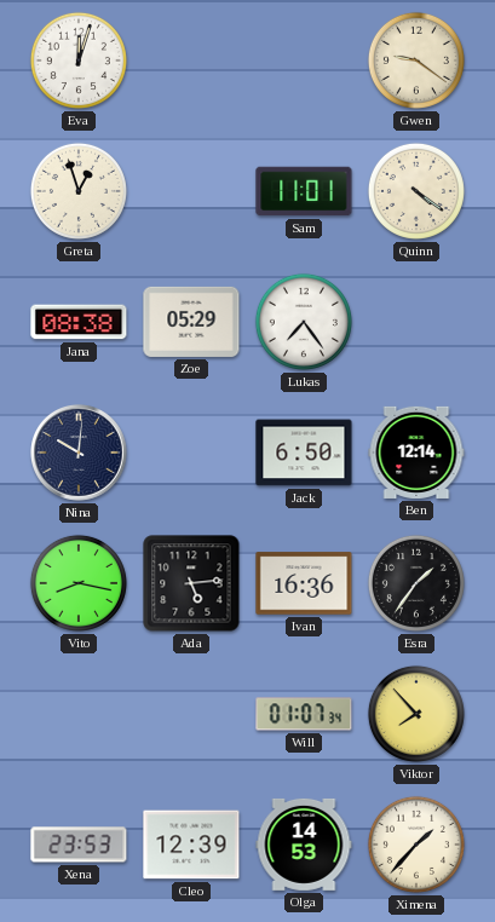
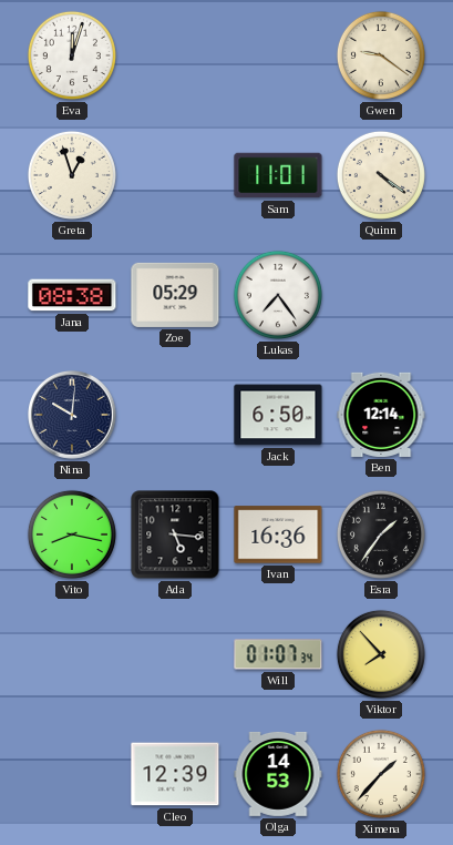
Ada: 5:14 -> 5:16
Xena: 23:53 -> none
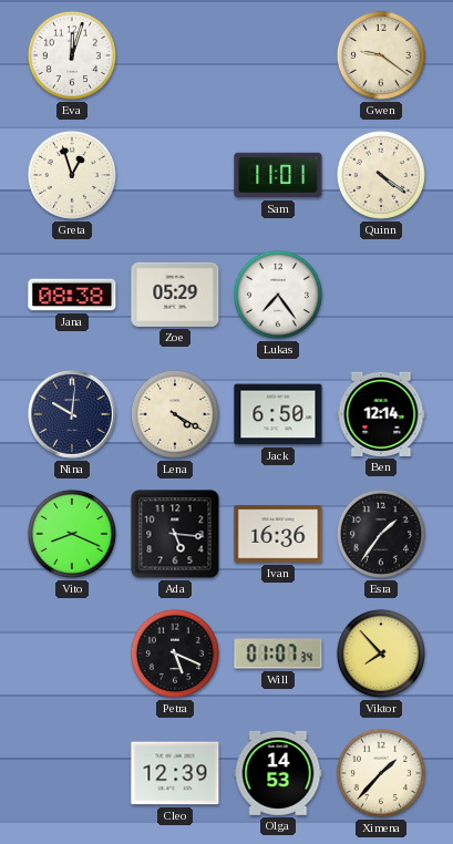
Lena: none -> 4:20
Vito: 8:17 -> 8:19
Petra: none -> 5:19
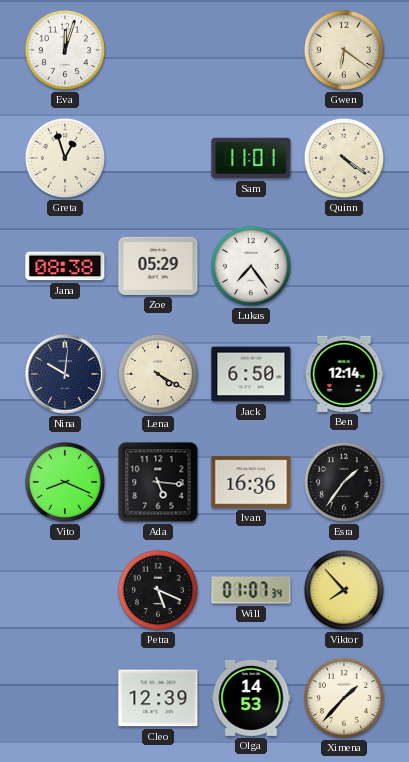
Gwen: 9:21 -> 6:21
